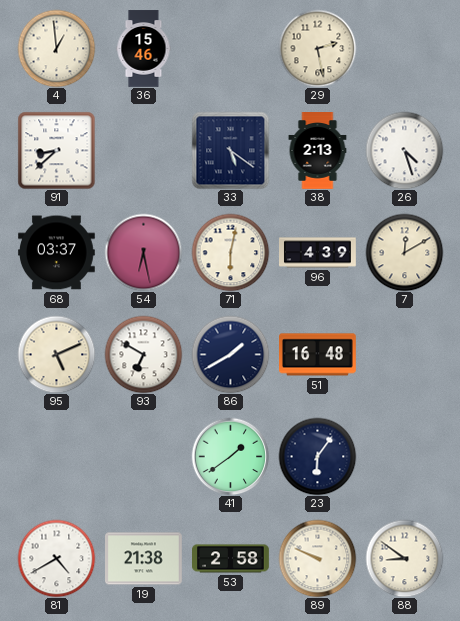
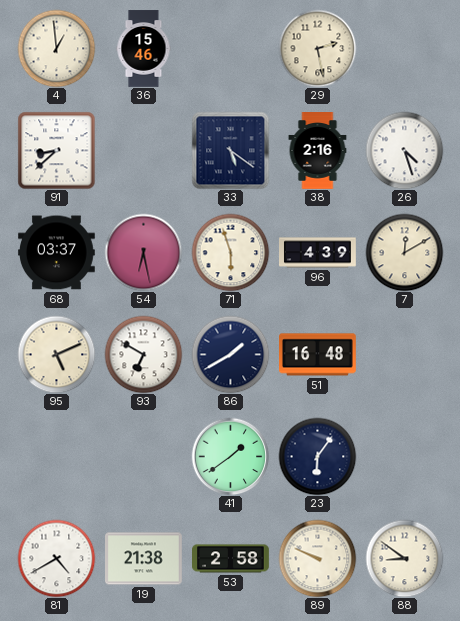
38: 2:13 -> 2:16
71: 6:02 -> 5:57
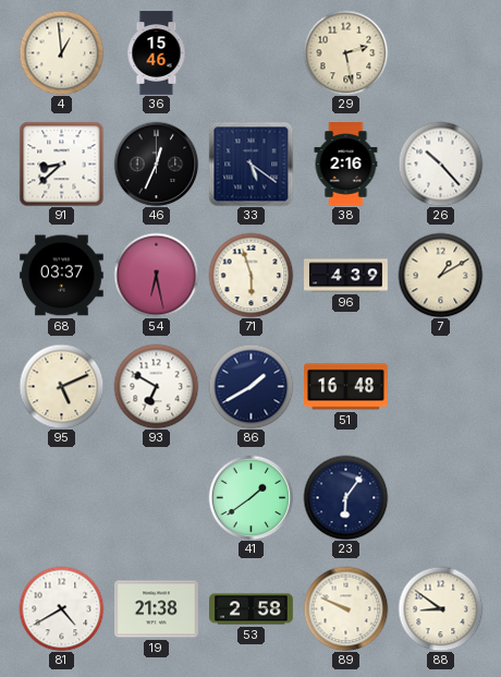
46: none -> 12:34
26: 4:27 -> 10:23
7: 12:10 -> 1:10
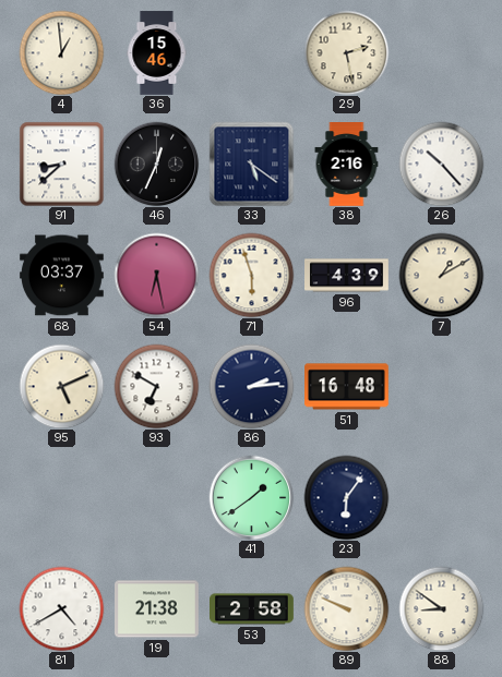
86: 1:40 -> 2:14
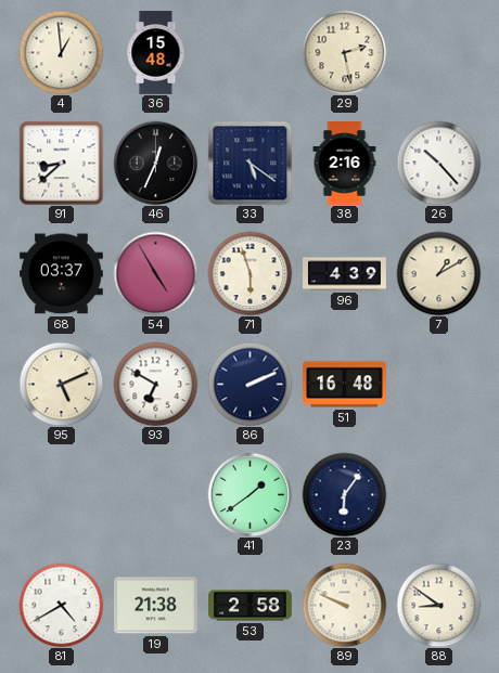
36: 15:46 -> 15:48
54: 6:28 -> 4:55
86: 2:14 -> 2:11
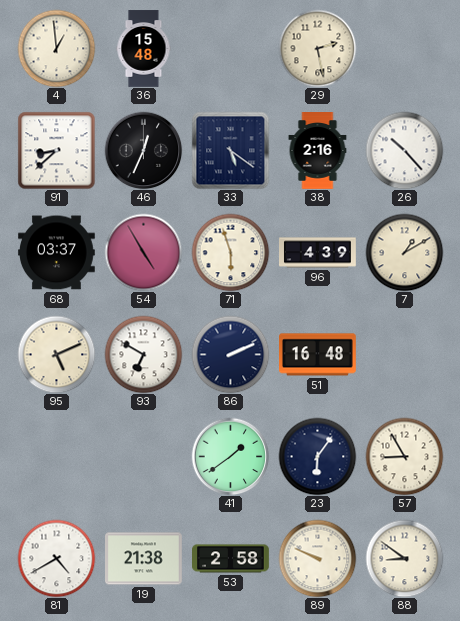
57: none -> 8:55
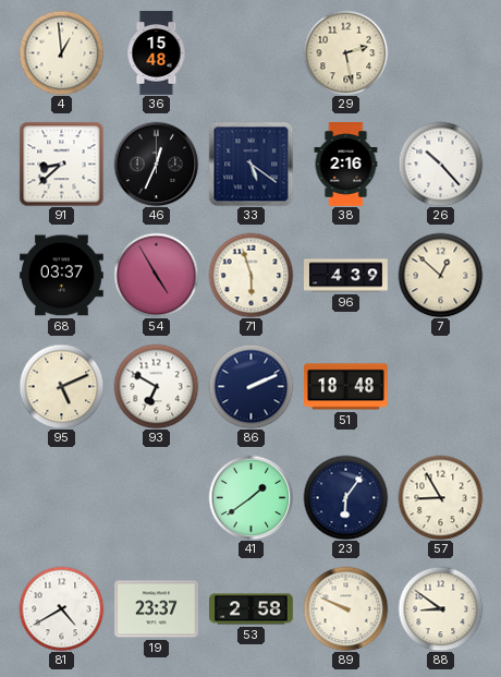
7: 1:10 -> 12:52
51: 16:48 -> 18:48
19: 21:38 -> 23:37
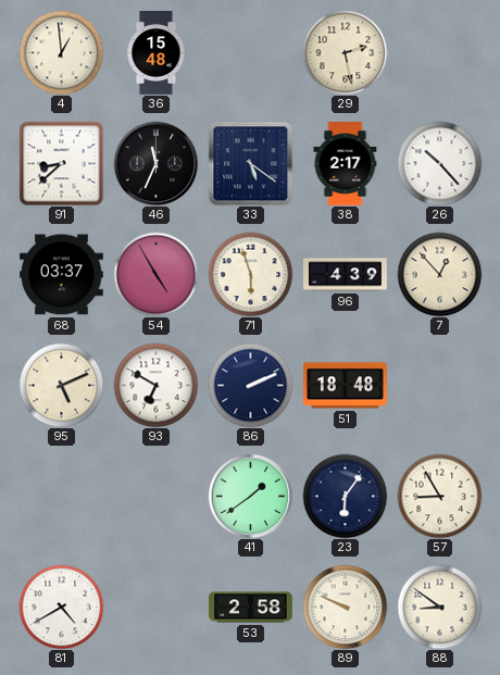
46: 12:34 -> 11:34
38: 2:16 -> 2:17
7: 12:52 -> 12:53
19: 23:37 -> none
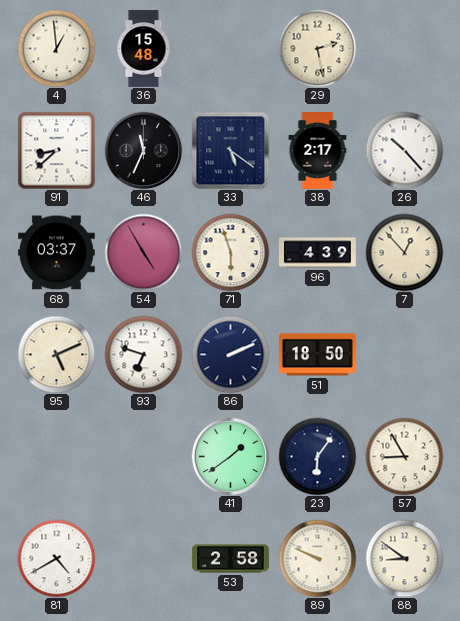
93: 6:50 -> 6:48
51: 18:48 -> 18:50
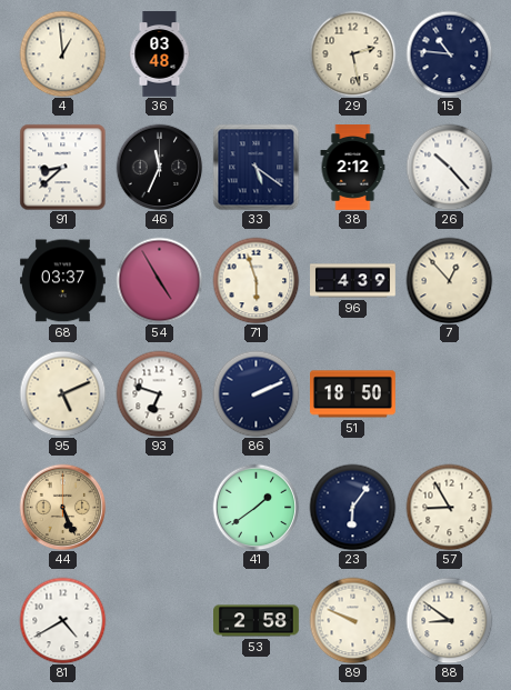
36: 15:48 -> 03:48
15: none -> 10:46
38: 2:17 -> 2:12
44: none -> 5:26
